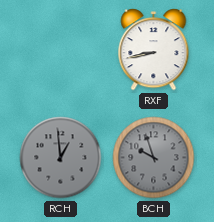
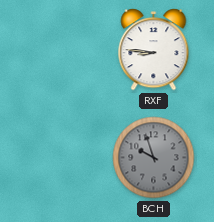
RXF: 8:43 -> 8:46
RCH: 12:59 -> none
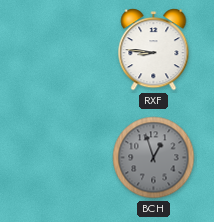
BCH: 9:57 -> 12:57
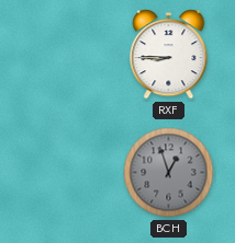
RXF: 8:46 -> 8:45
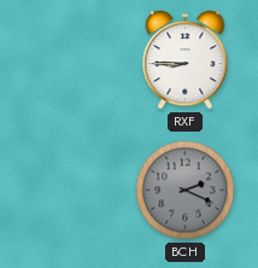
BCH: 12:57 -> 2:19
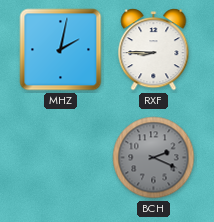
MHZ: none -> 2:02
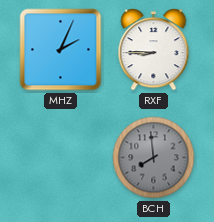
MHZ: 2:02 -> 2:04
BCH: 2:19 -> 7:59
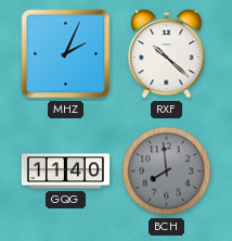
RXF: 8:45 -> 10:22
GQG: none -> 11:40
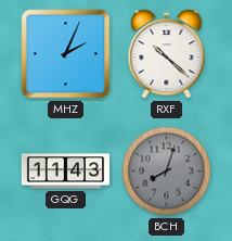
GQG: 11:40 -> 11:43
BCH: 7:59 -> 8:03
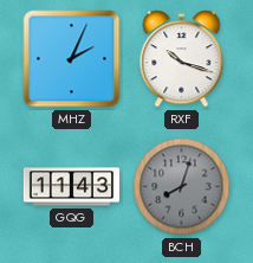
RXF: 10:22 -> 10:18
